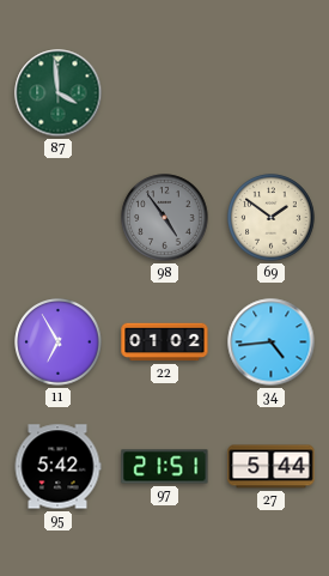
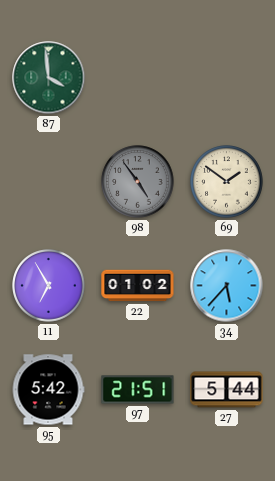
34: 4:44 -> 5:37
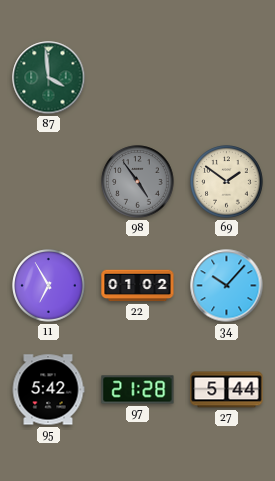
34: 5:37 -> 10:07
97: 21:51 -> 21:28
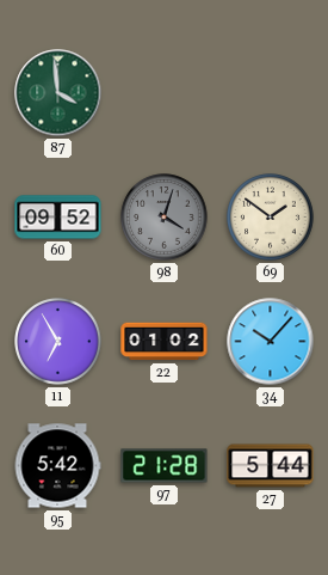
60: none -> 09:52
98: 4:54 -> 4:03
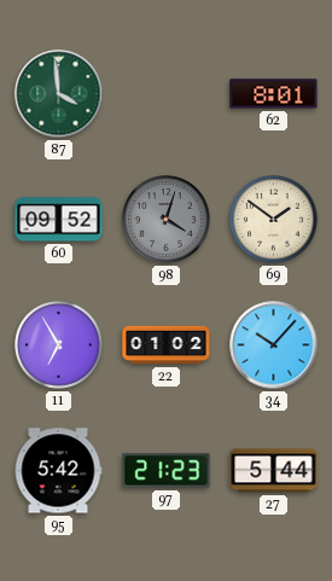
62: none -> 8:01
97: 21:28 -> 21:23
